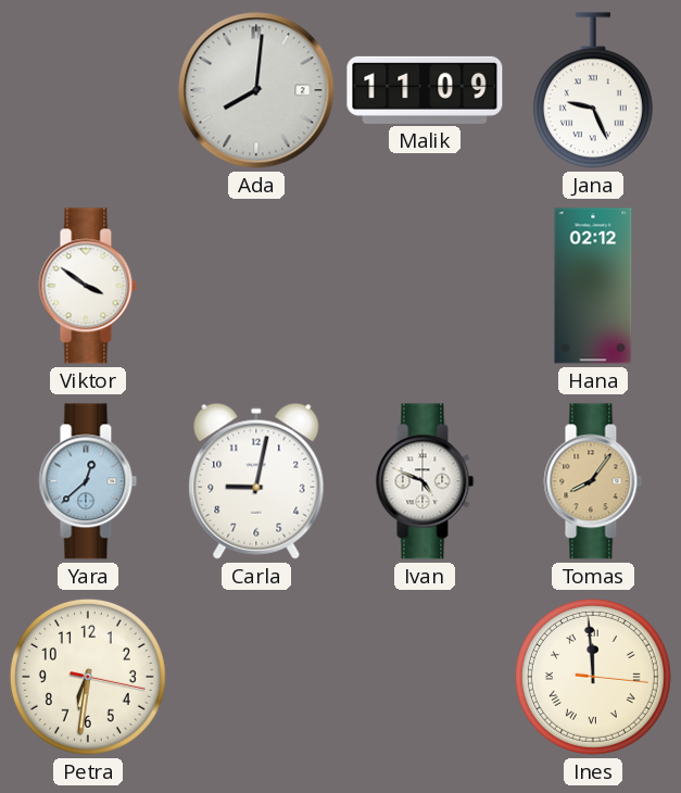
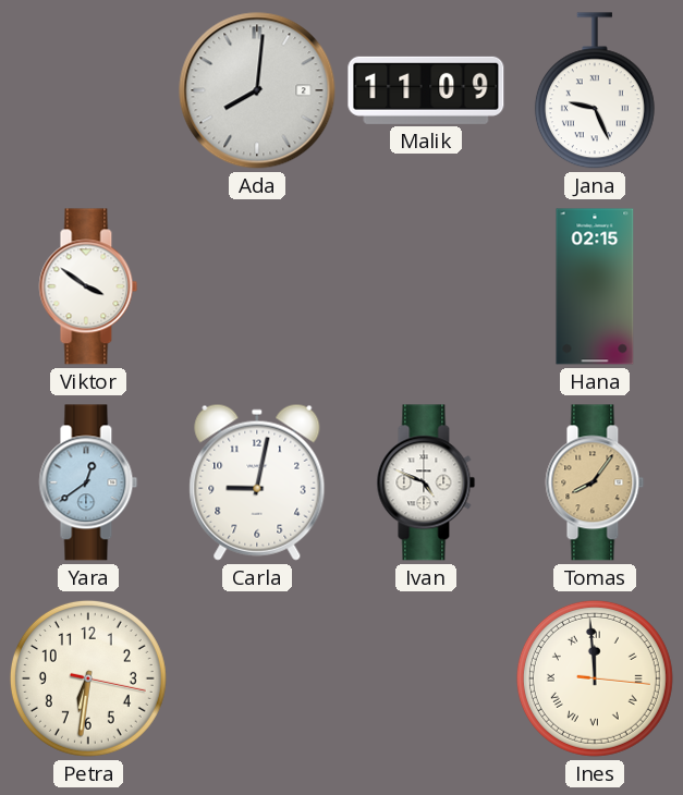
Hana: 02:12 -> 02:15
Yara: 12:38 -> 12:39
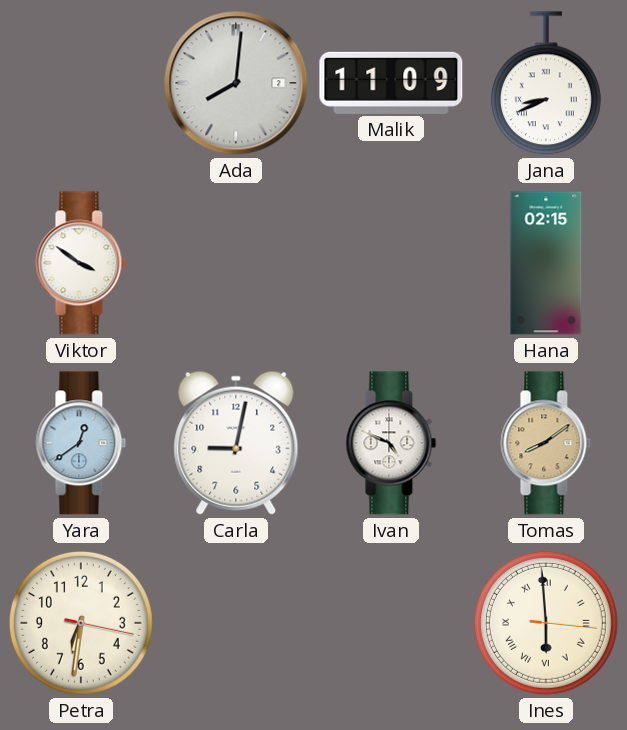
Jana: 9:26 -> 8:41
Tomas: 8:06 -> 8:09
Ines: 11:59 -> 5:59
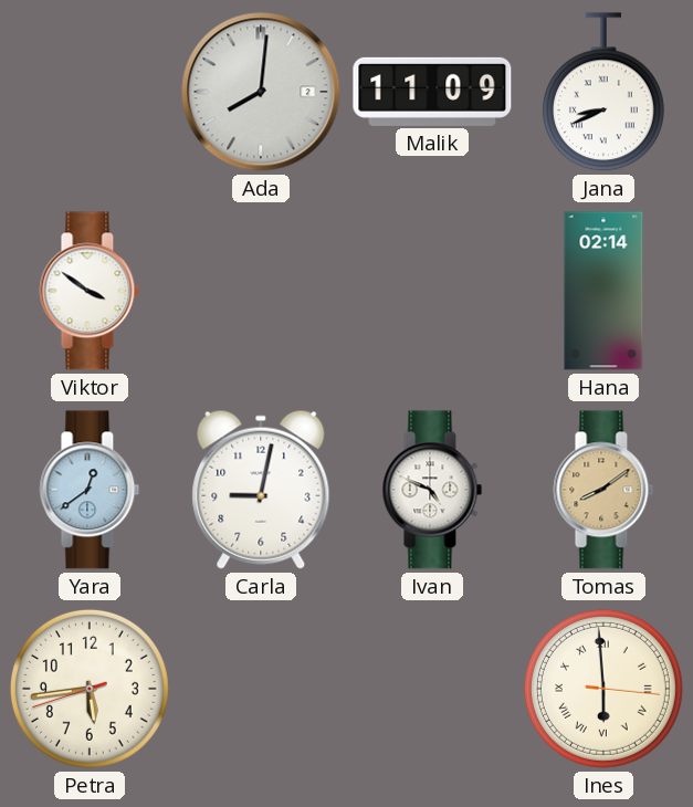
Hana: 02:15 -> 02:14
Petra: 6:31 -> 5:43
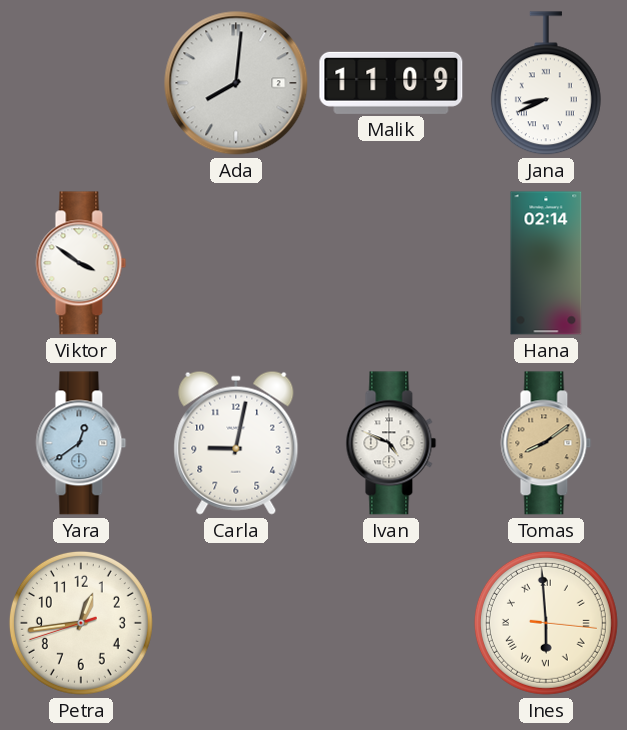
Petra: 5:43 -> 12:43
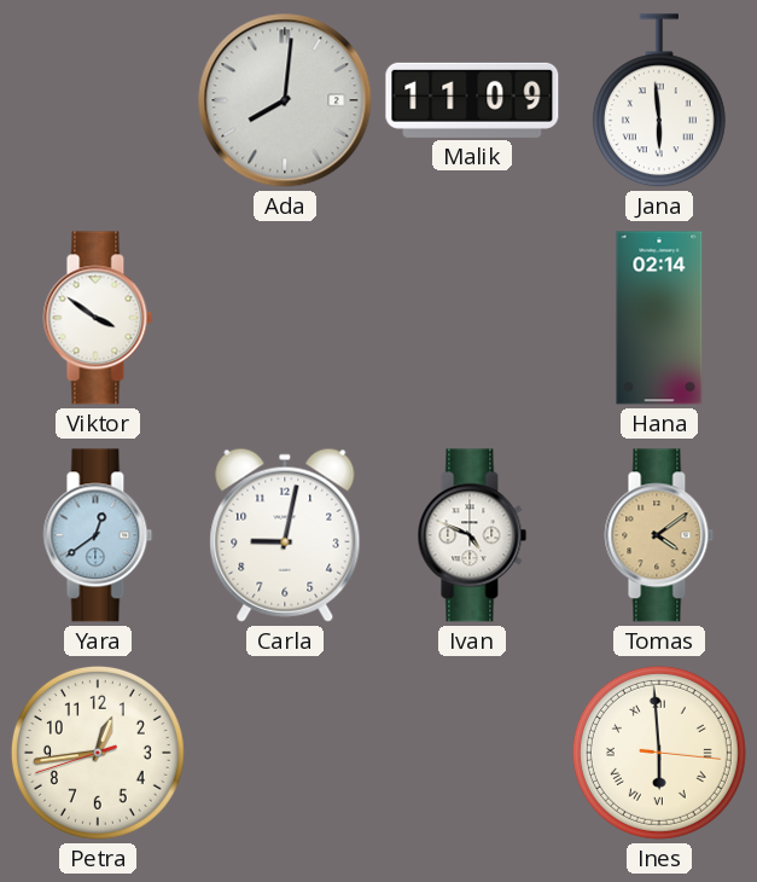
Jana: 8:41 -> 5:59
Tomas: 8:09 -> 4:09
